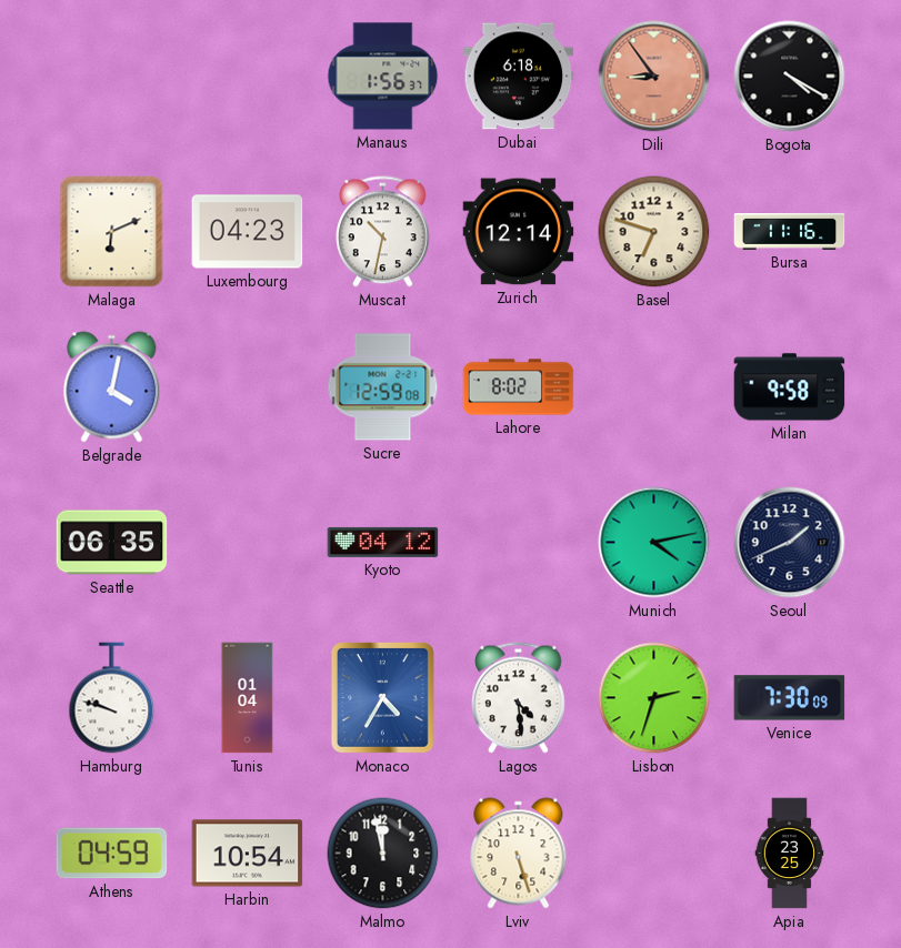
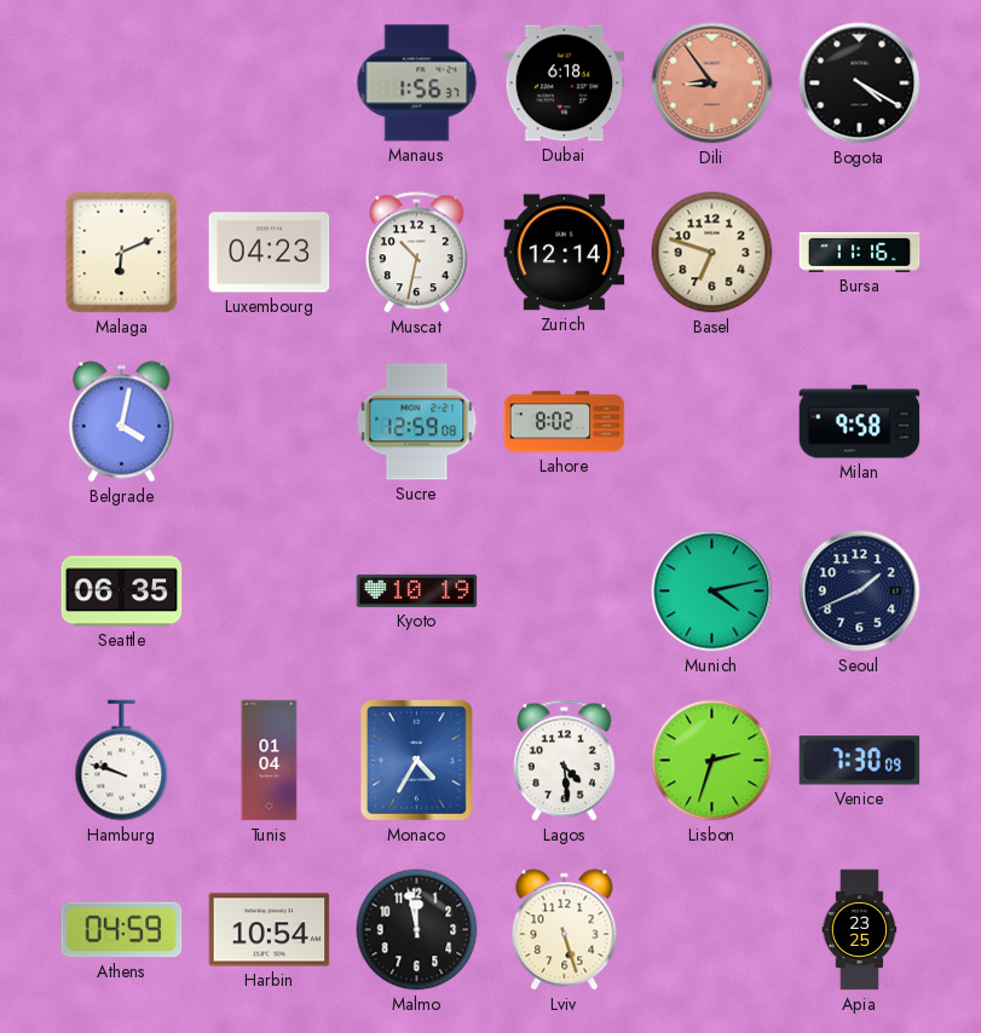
Kyoto: 04:12 -> 10:19
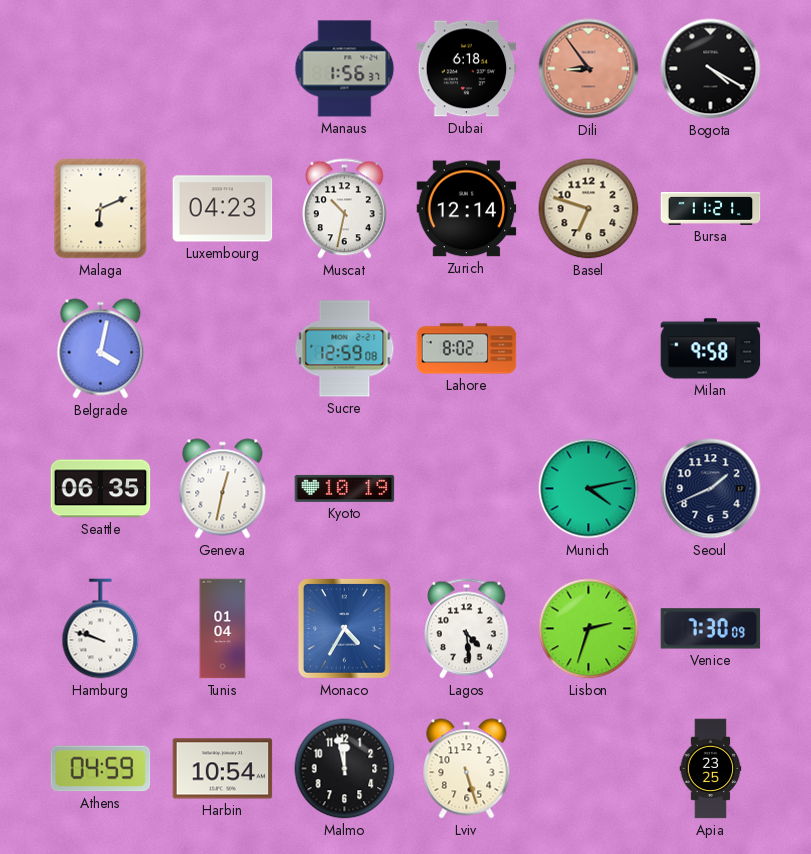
Bursa: 11:16 -> 11:21
Geneva: none -> 12:32
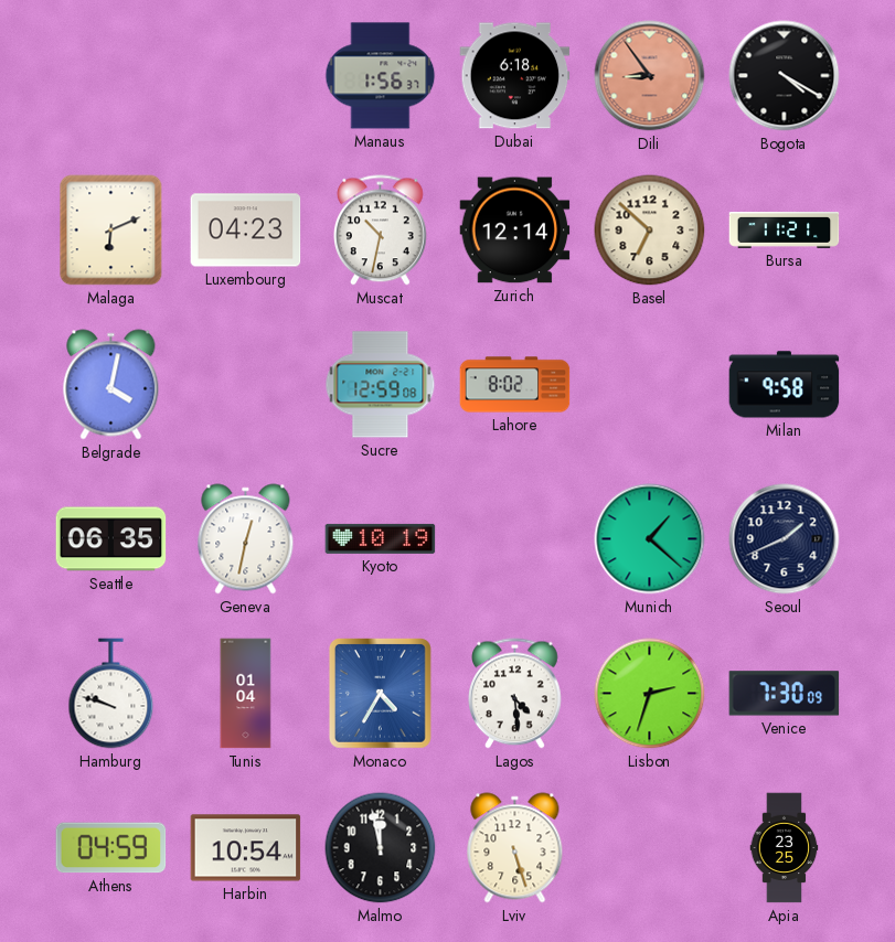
Basel: 6:48 -> 6:52
Munich: 4:13 -> 1:22
